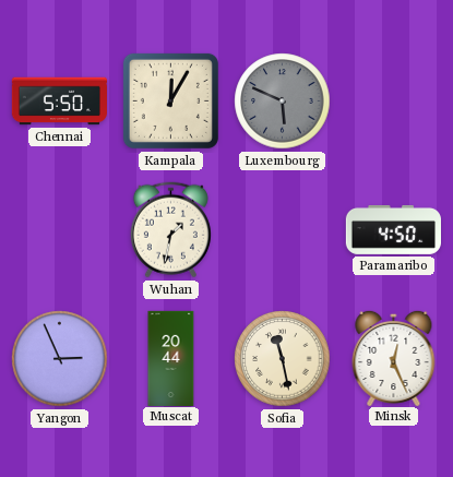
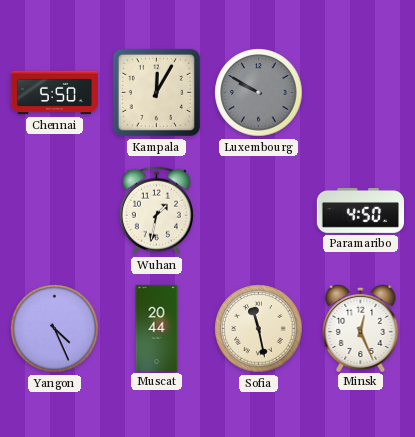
Luxembourg: 5:49 -> 9:50
Yangon: 2:56 -> 4:26
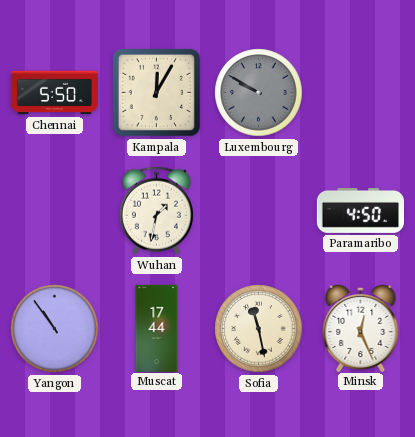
Yangon: 4:26 -> 10:54
Muscat: 20:44 -> 17:44
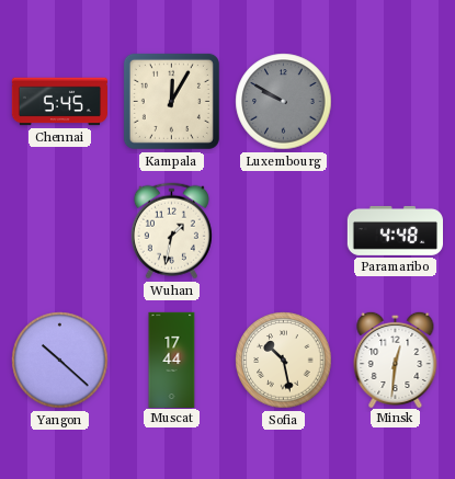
Chennai: 5:50 -> 5:45
Paramaribo: 4:50 -> 4:48
Yangon: 10:54 -> 10:22
Sofia: 11:28 -> 10:28
Minsk: 12:26 -> 12:31
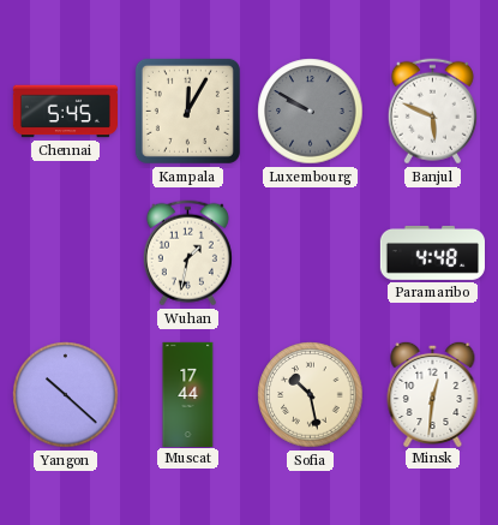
Banjul: none -> 5:49
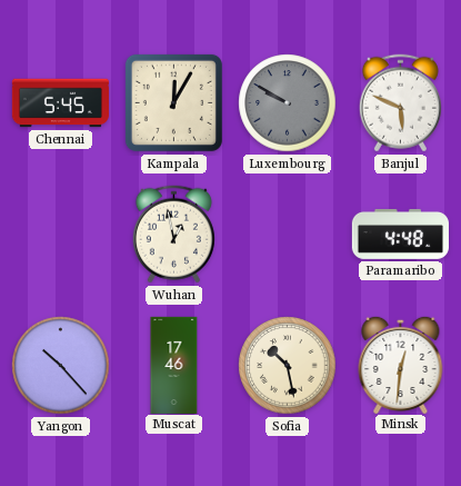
Wuhan: 1:32 -> 12:58
Yangon: 10:22 -> 10:23
Muscat: 17:44 -> 17:46
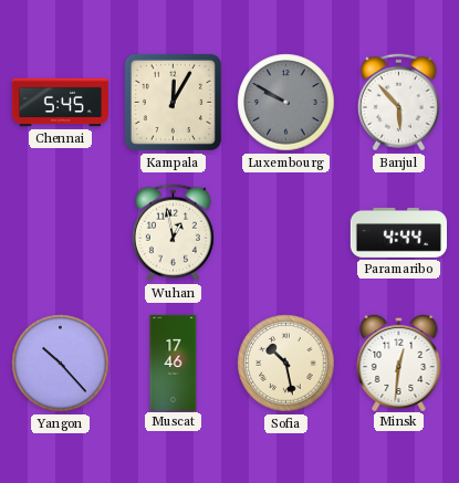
Banjul: 5:49 -> 5:53
Paramaribo: 4:48 -> 4:44
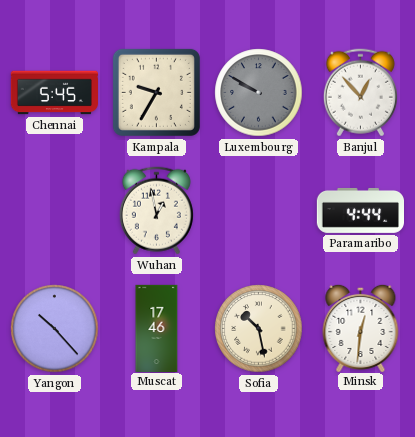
Kampala: 12:05 -> 9:35
Banjul: 5:53 -> 12:53
